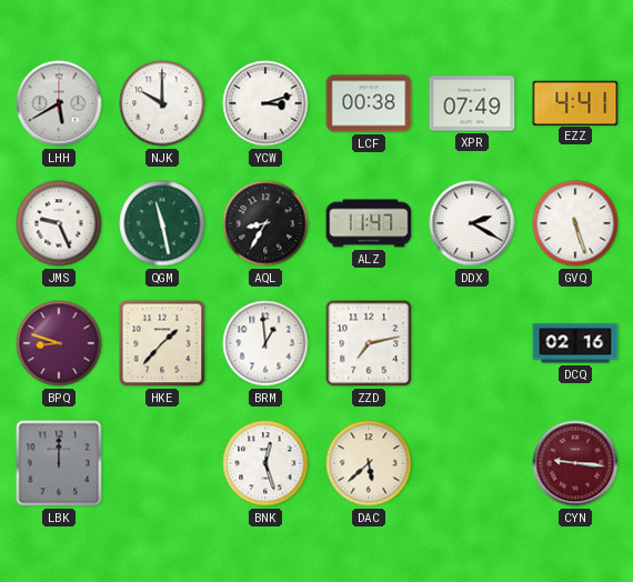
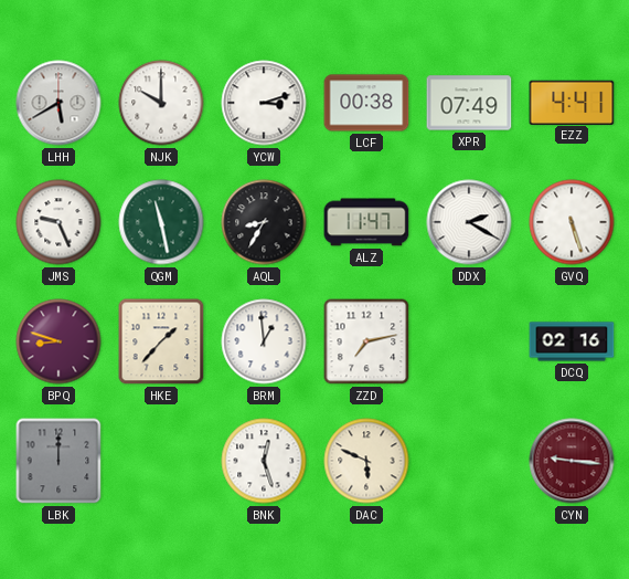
DAC: 5:38 -> 5:49
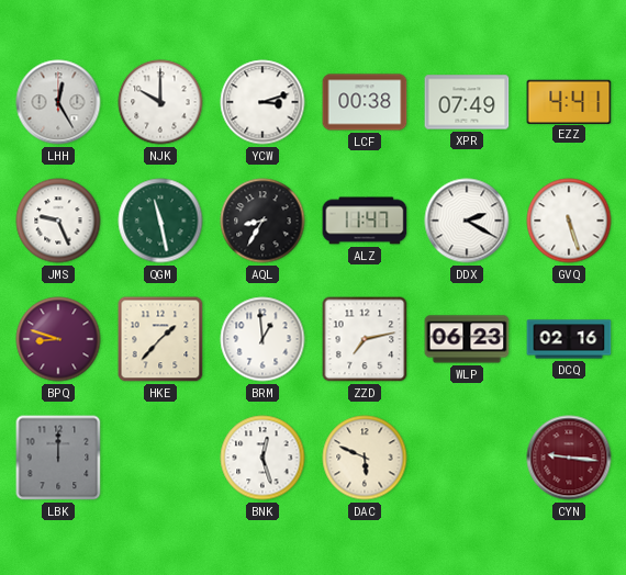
LHH: 5:40 -> 12:25
WLP: none -> 06:23
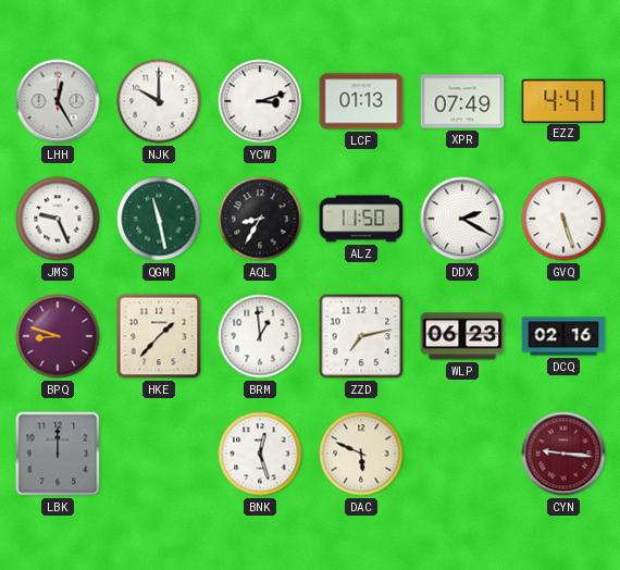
LCF: 00:38 -> 01:13
ALZ: 11:47 -> 11:50
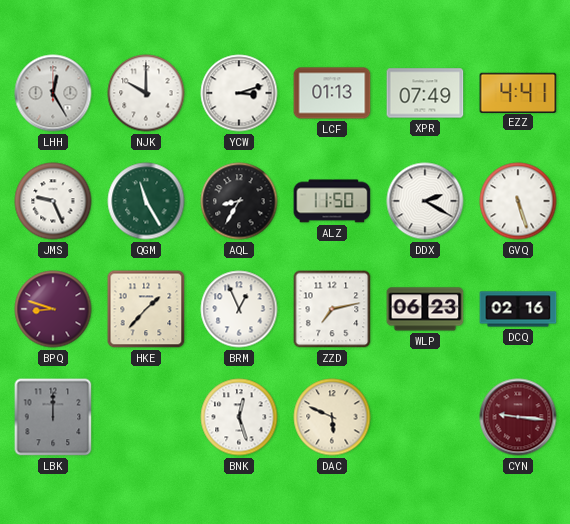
QGM: 11:28 -> 11:25
BRM: 12:59 -> 12:56
